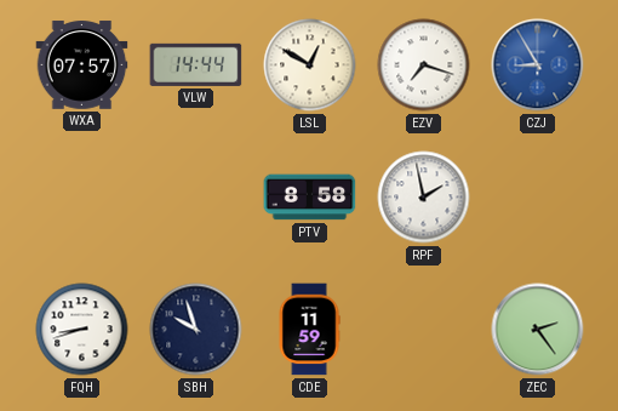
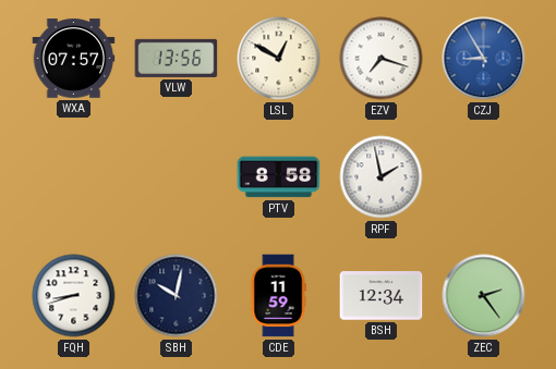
VLW: 14:44 -> 13:56
SBH: 9:57 -> 10:02
BSH: none -> 12:34
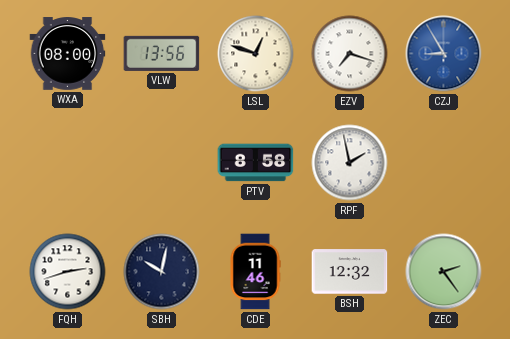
WXA: 07:57 -> 08:00
LSL: 12:50 -> 12:48
FQH: 8:42 -> 2:42
CDE: 11:59 -> 11:46
BSH: 12:34 -> 12:32
